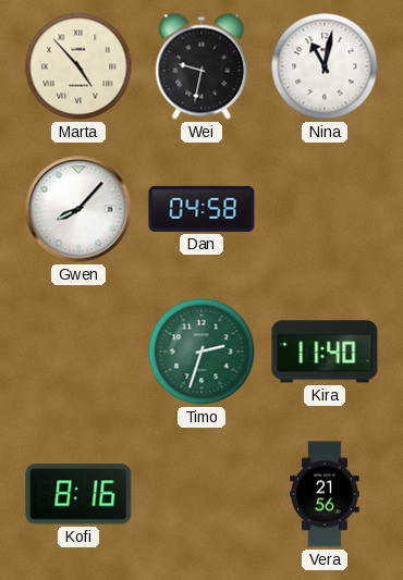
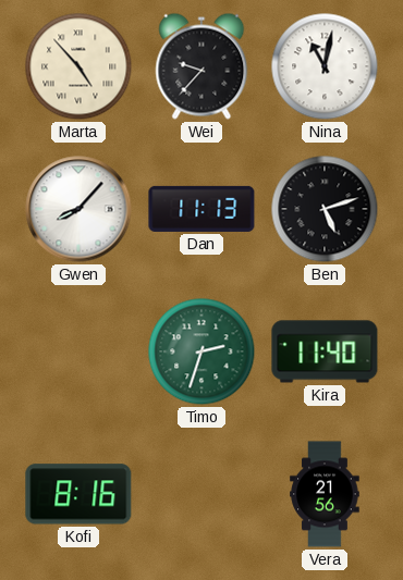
Wei: 9:32 -> 9:37
Dan: 04:58 -> 11:13
Ben: none -> 5:12
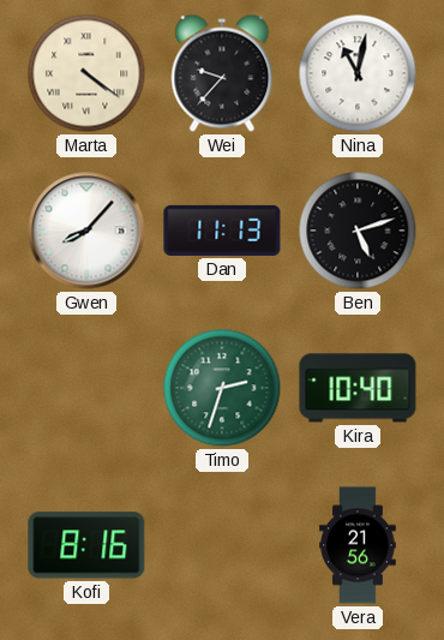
Marta: 4:53 -> 4:21
Kira: 11:40 -> 10:40
